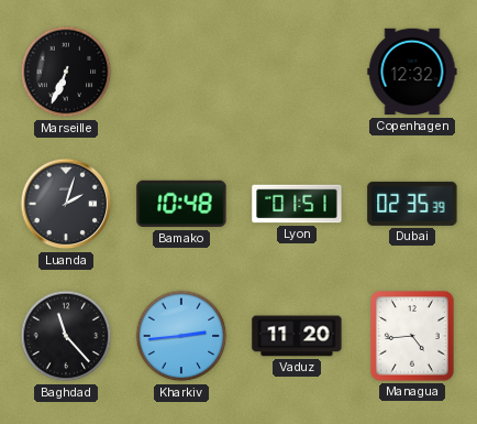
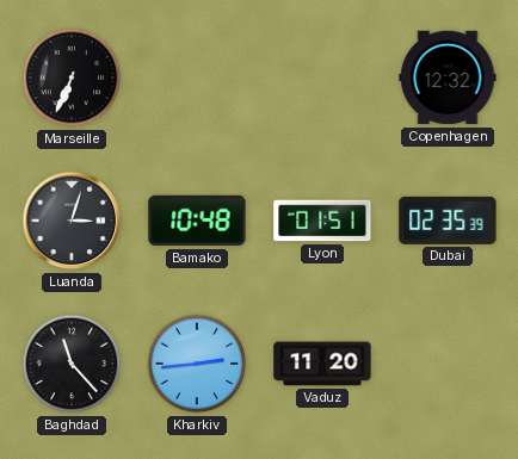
Luanda: 2:03 -> 3:03
Managua: 4:44 -> none
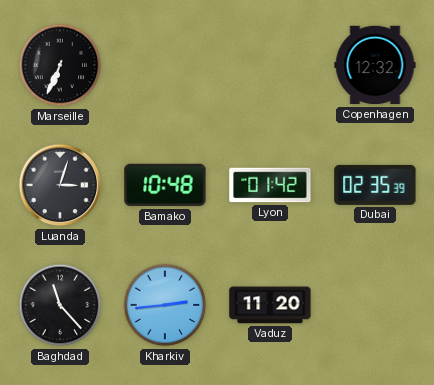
Lyon: 01:51 -> 01:42
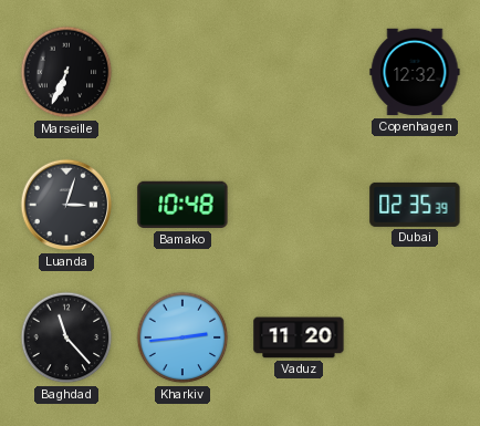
Lyon: 01:42 -> none
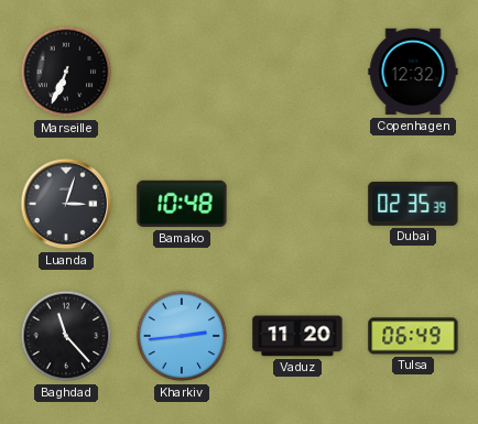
Tulsa: none -> 06:49
